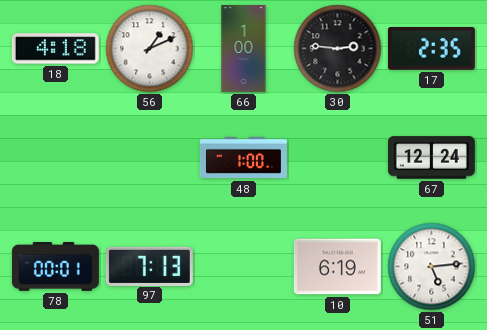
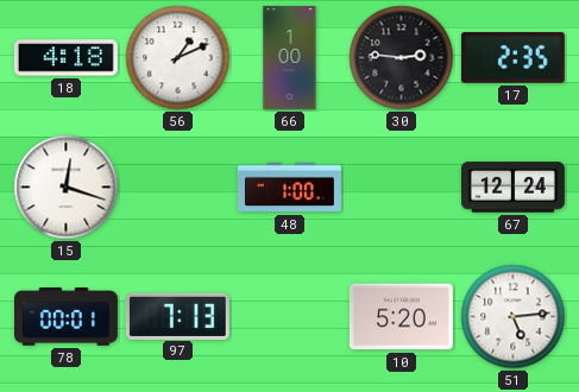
15: none -> 12:18
10: 6:19 -> 5:20
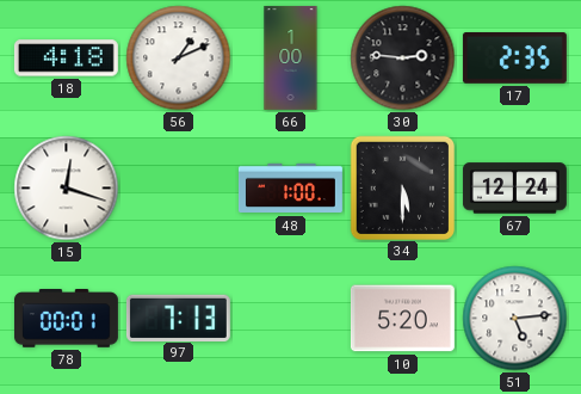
34: none -> 5:30
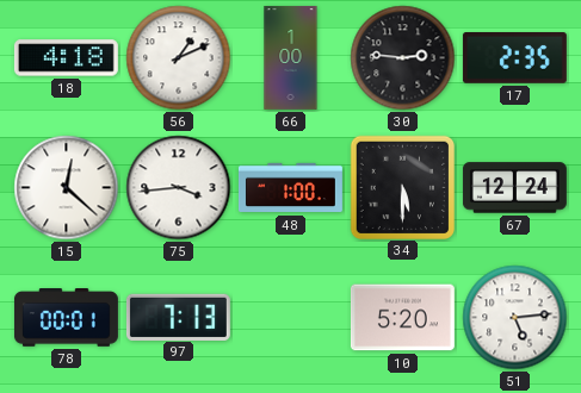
15: 12:18 -> 12:22
75: none -> 3:44
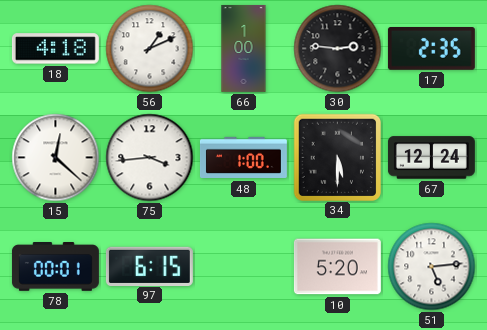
97: 7:13 -> 6:15
